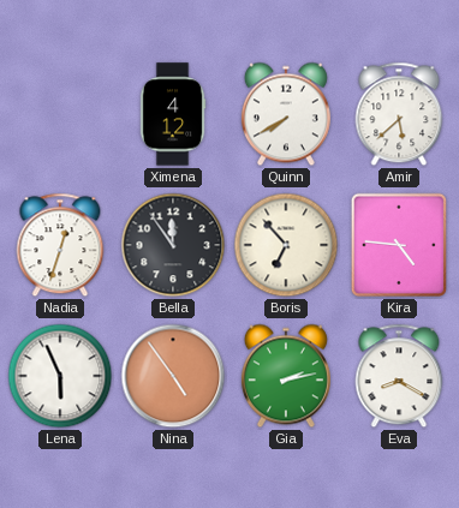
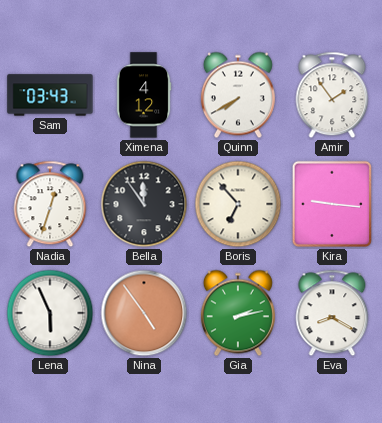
Sam: none -> 03:43
Amir: 5:38 -> 1:54
Kira: 4:46 -> 9:16
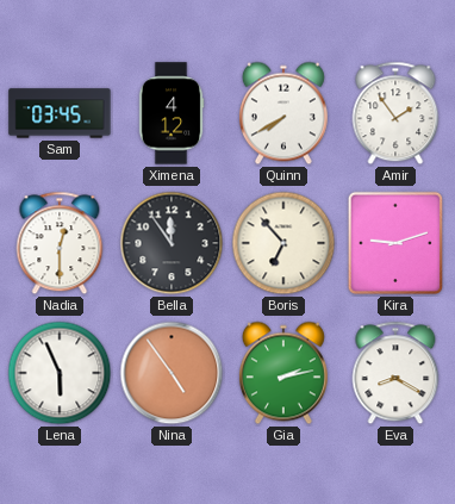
Sam: 03:43 -> 03:45
Nadia: 12:33 -> 12:30
Kira: 9:16 -> 9:12
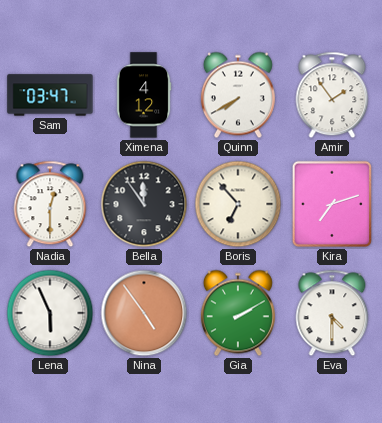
Sam: 03:45 -> 03:47
Kira: 9:12 -> 7:12
Gia: 2:13 -> 2:10
Eva: 8:20 -> 4:30
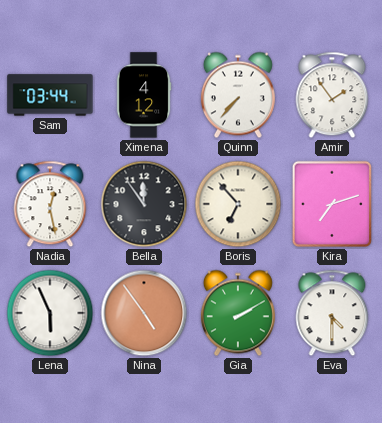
Sam: 03:47 -> 03:44
Quinn: 7:40 -> 7:37
Nadia: 12:30 -> 12:28
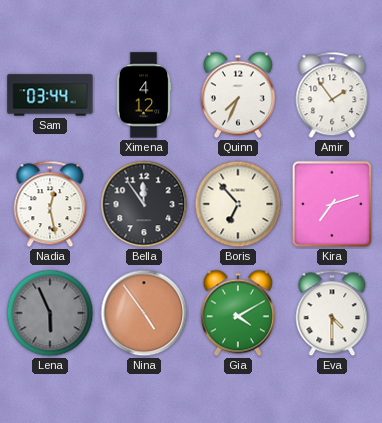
Quinn: 7:37 -> 7:34
Lena dial: white -> grey
Gia: 2:10 -> 4:10
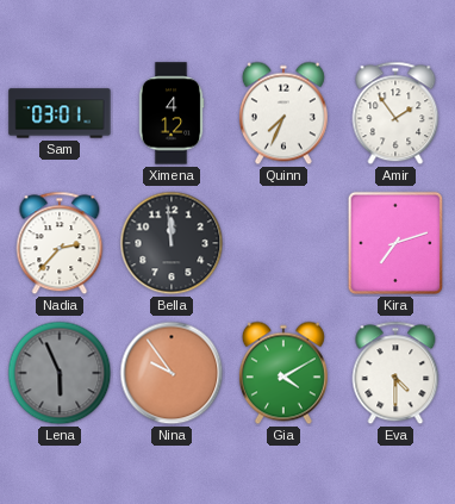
Sam: 03:44 -> 03:01
Nadia: 12:28 -> 2:37
Bella: 11:54 -> 11:59
Boris: 6:53 -> none
Nina: 4:54 -> 9:54
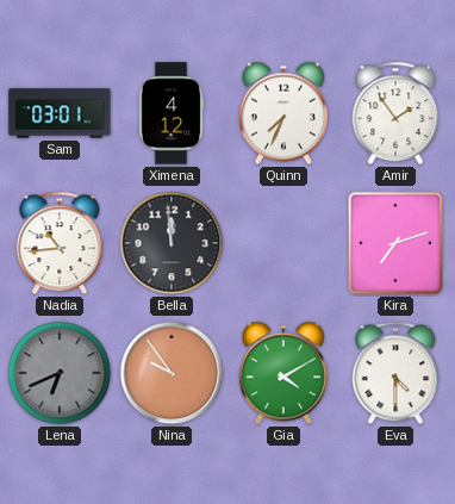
Nadia: 2:37 -> 10:44
Lena: 5:56 -> 6:41
